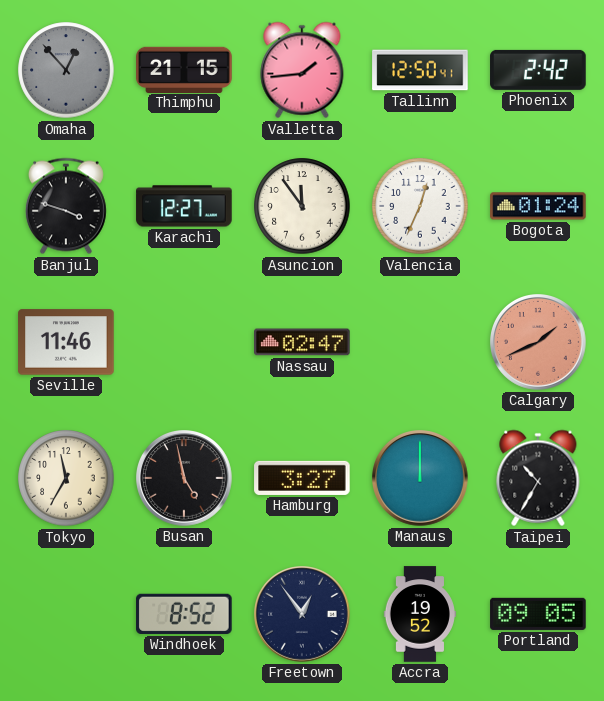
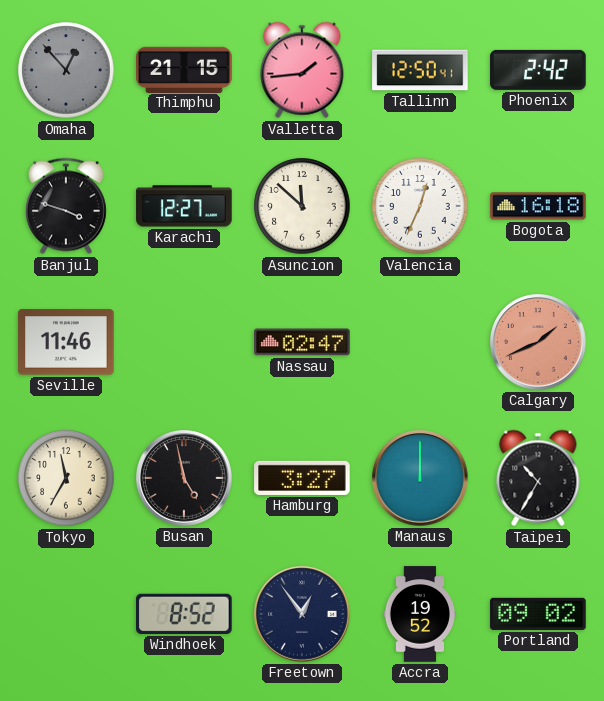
Asuncion: 11:54 -> 11:52
Bogota: 01:24 -> 16:18
Portland: 09:05 -> 09:02
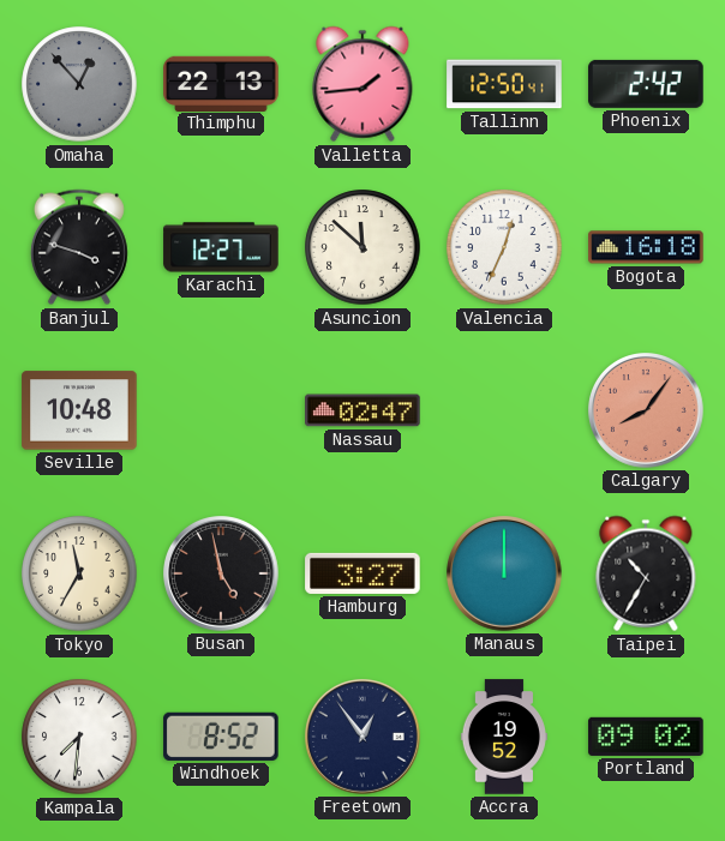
Thimphu: 21:15 -> 22:13
Seville: 11:46 -> 10:48
Calgary: 1:41 -> 8:06
Kampala: none -> 7:31
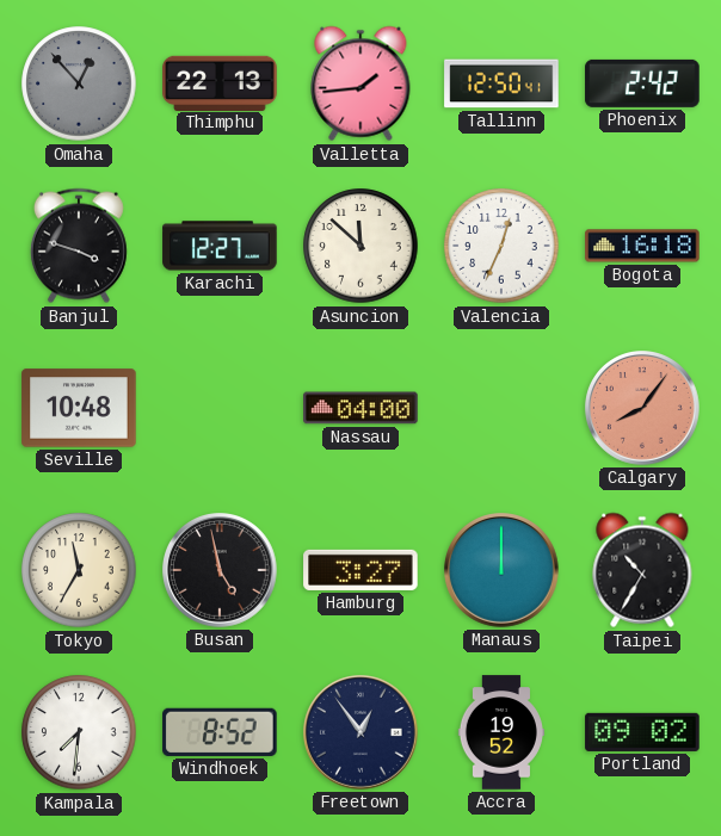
Nassau: 02:47 -> 04:00
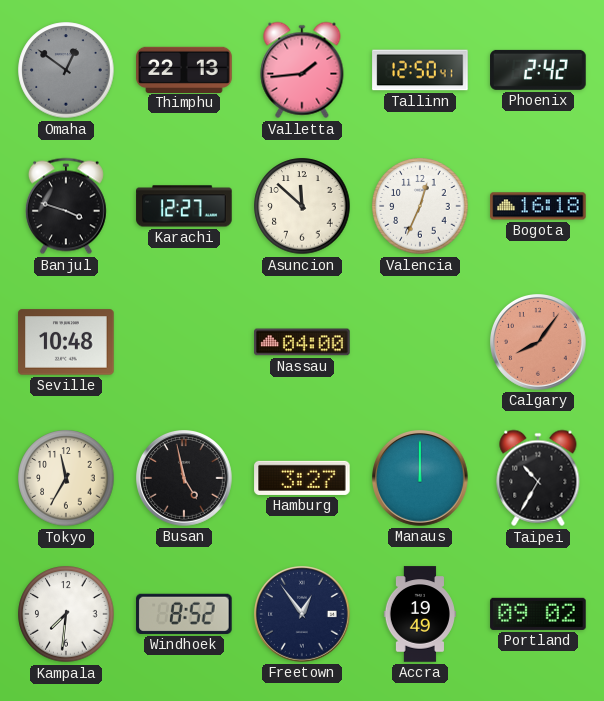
Omaha: 12:53 -> 12:51
Accra: 19:52 -> 19:49
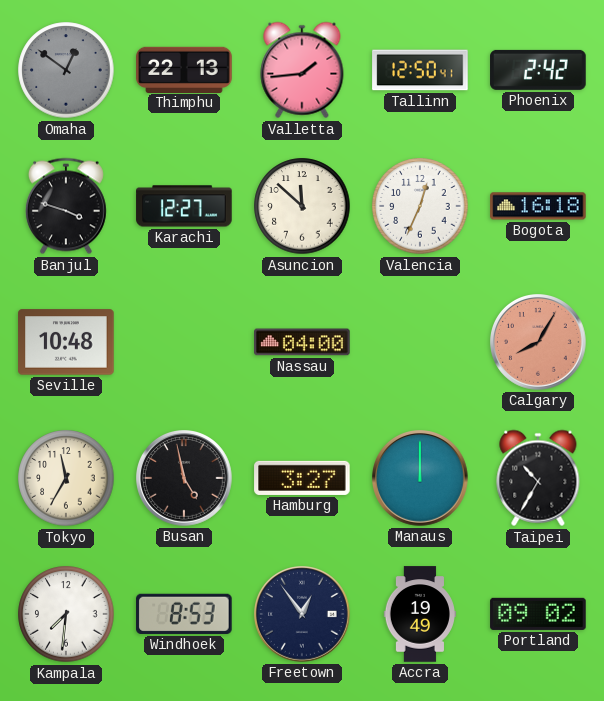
Calgary: 8:06 -> 8:05
Windhoek: 8:52 -> 8:53
